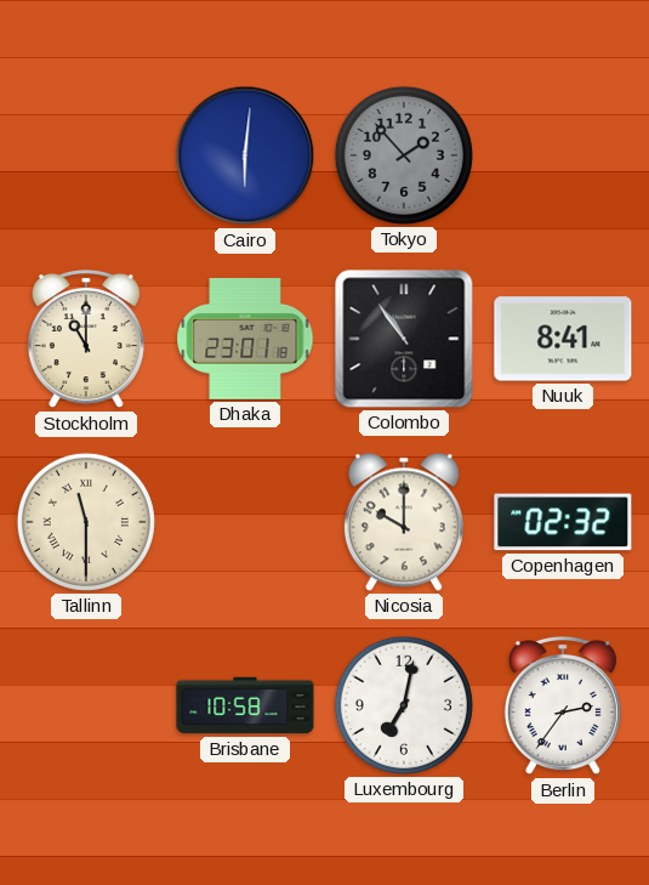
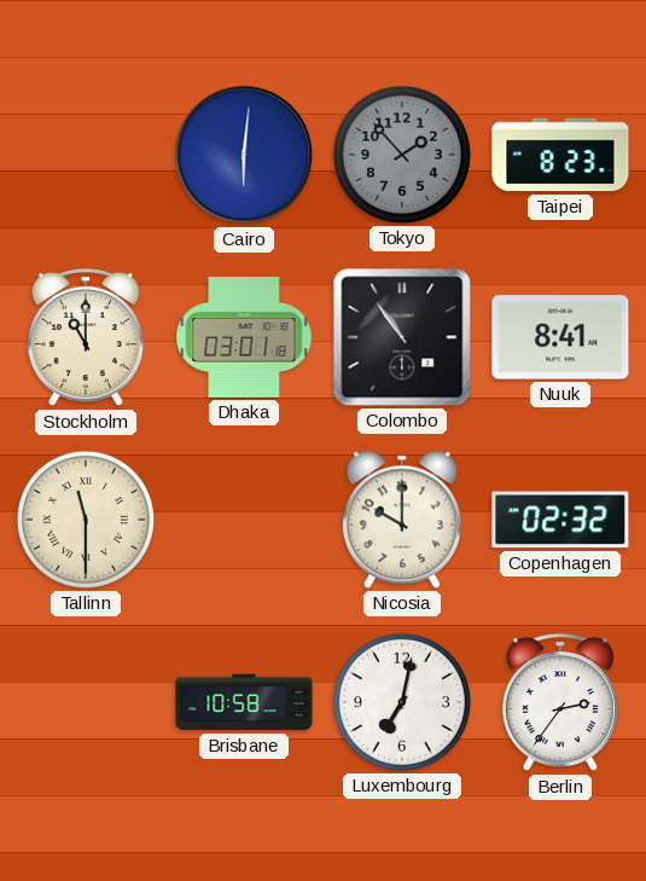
Taipei: none -> 8:23
Dhaka: 23:01 -> 03:01
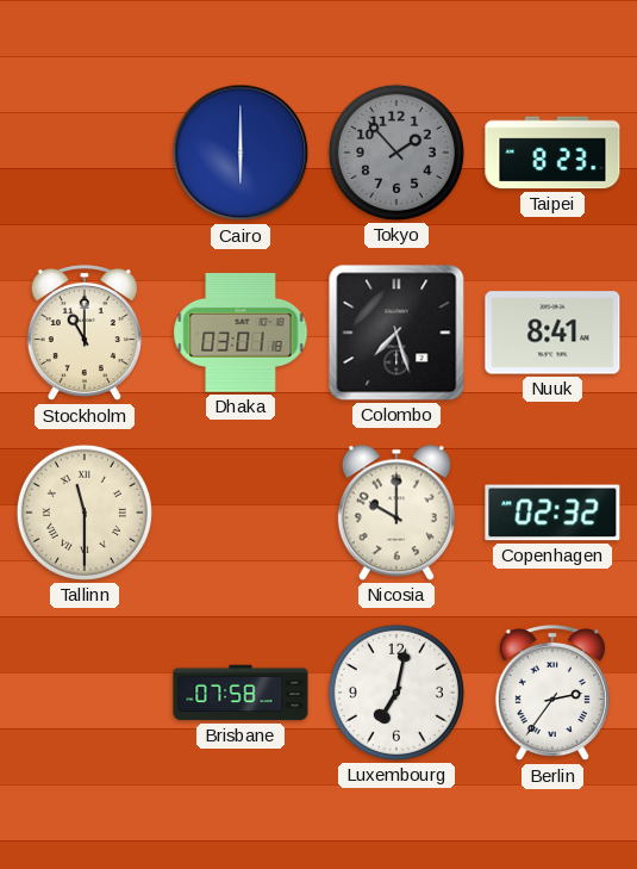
Cairo: 6:01 -> 6:00
Colombo: 10:54 -> 7:27
Brisbane: 10:58 -> 07:58
